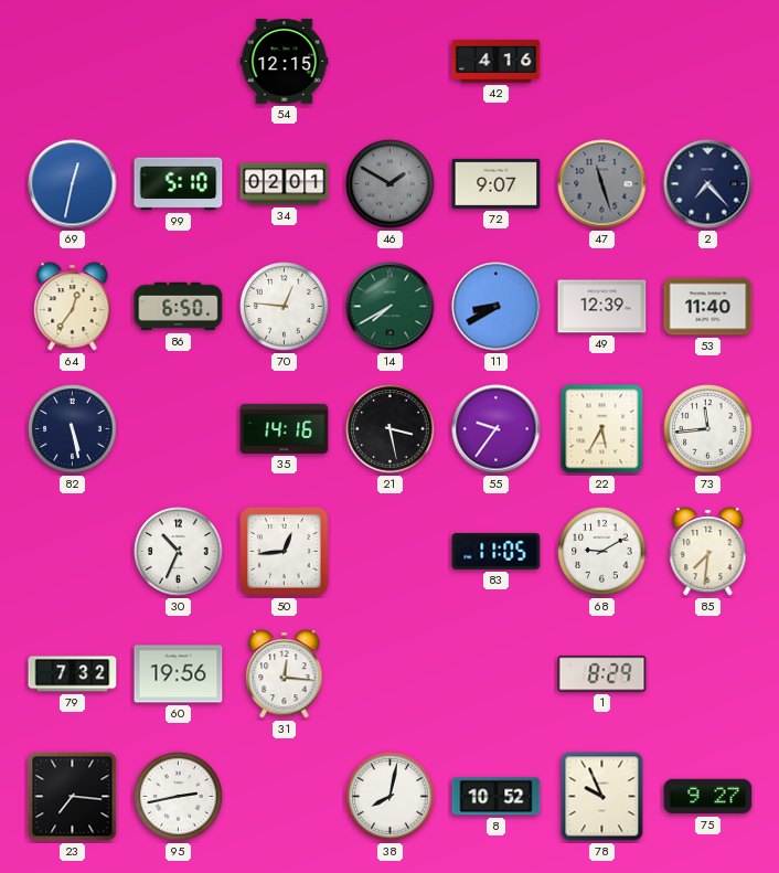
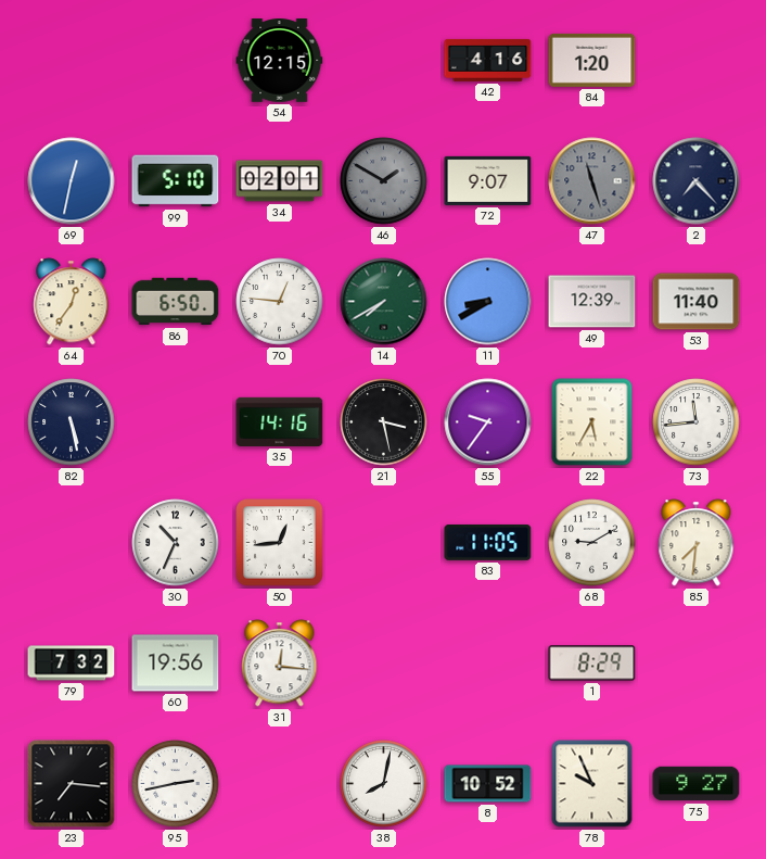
84: none -> 1:20
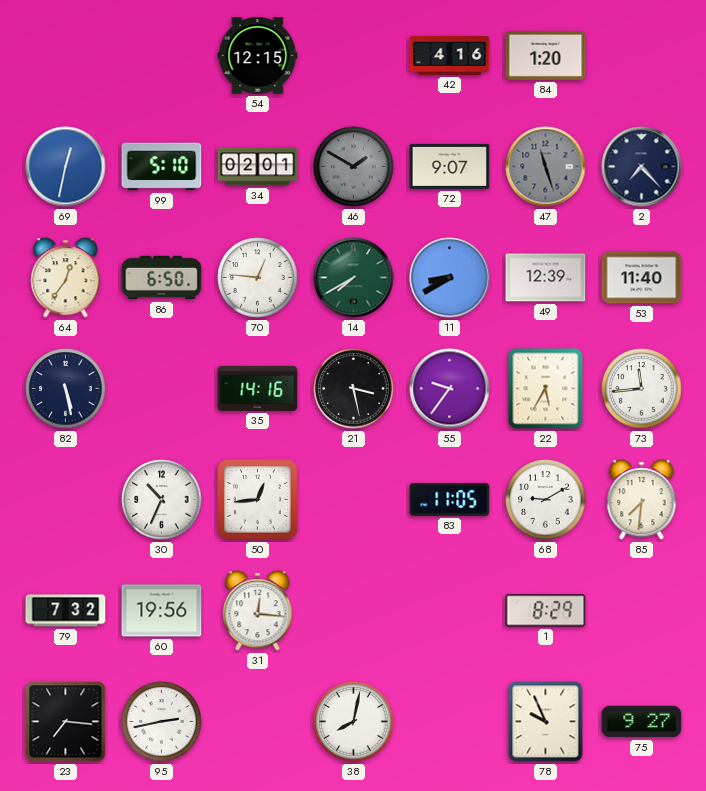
8: 10:52 -> none
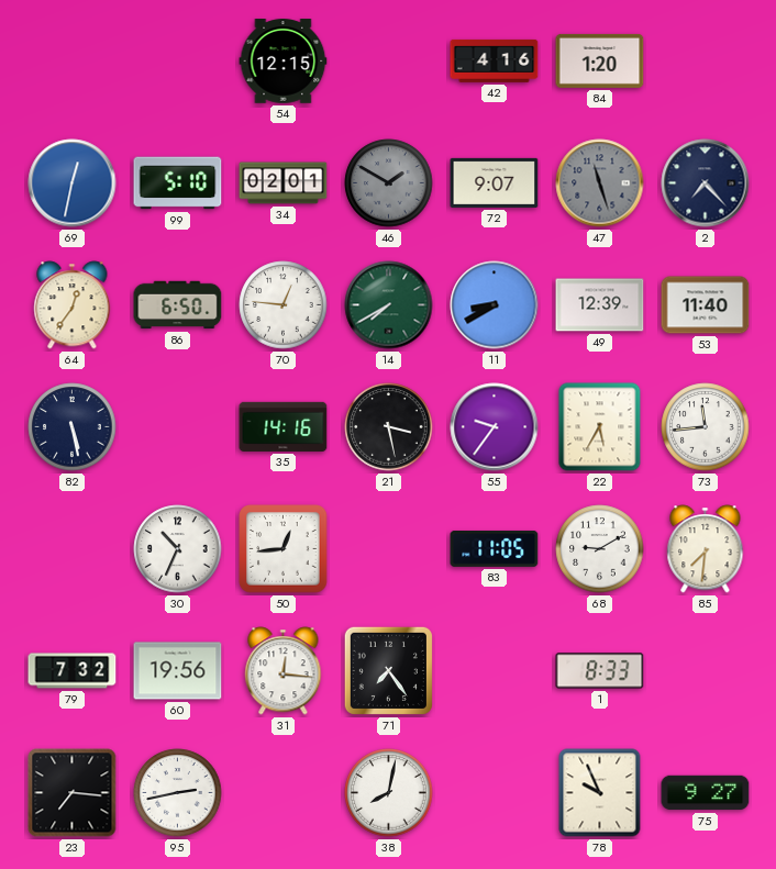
71: none -> 7:24
1: 8:29 -> 8:33
